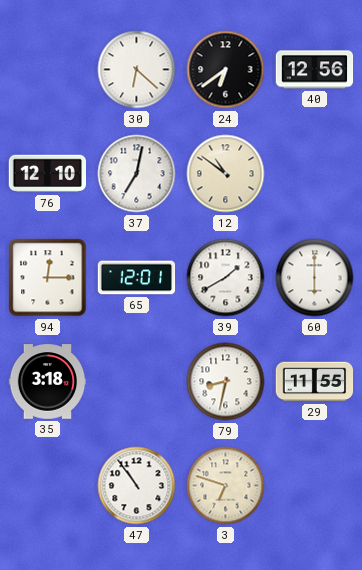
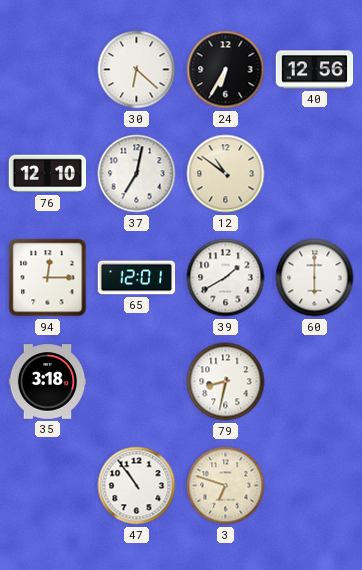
24: 6:39 -> 6:35
29: 11:55 -> none
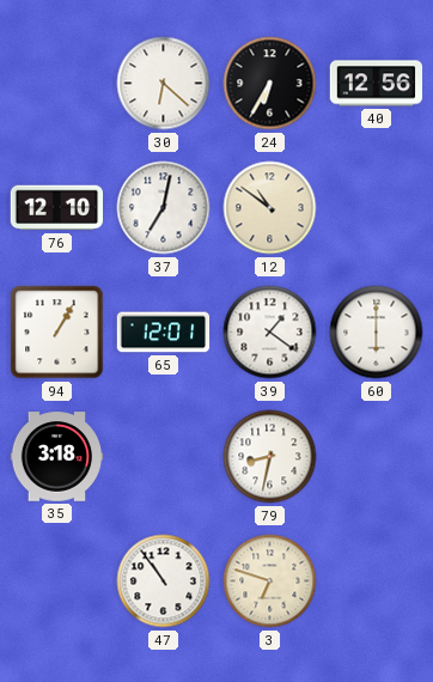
94: 12:15 -> 1:05
39: 1:40 -> 1:21
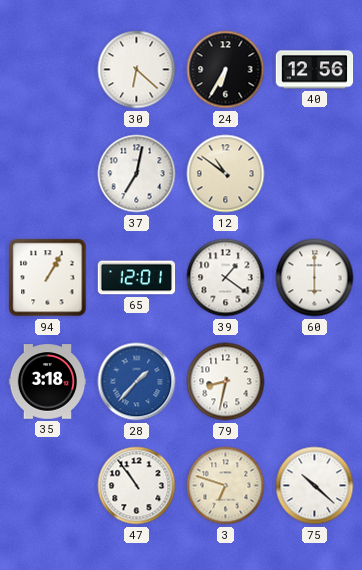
76: 12:10 -> none
28: none -> 1:37
75: none -> 10:22
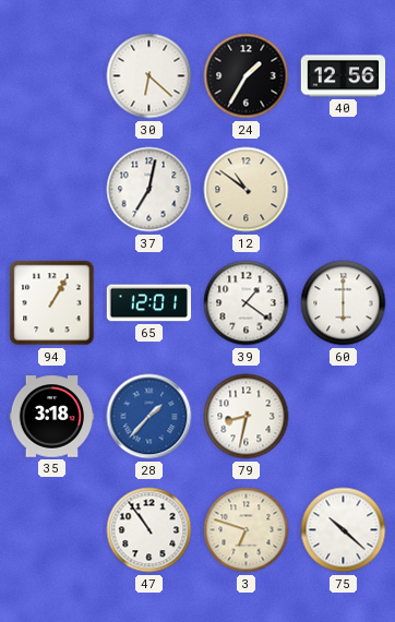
24: 6:35 -> 1:35
